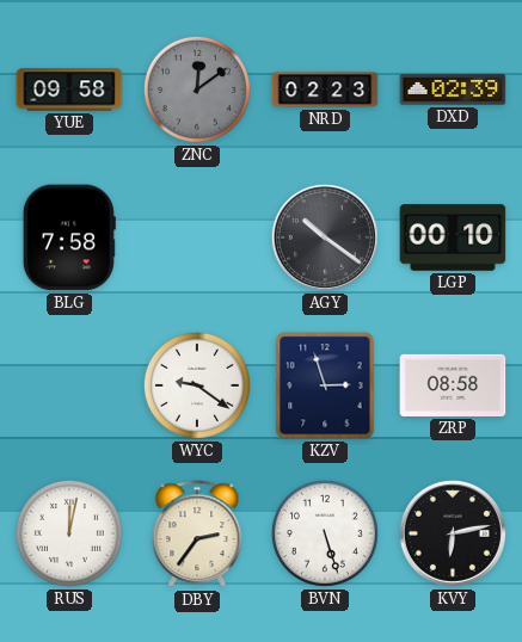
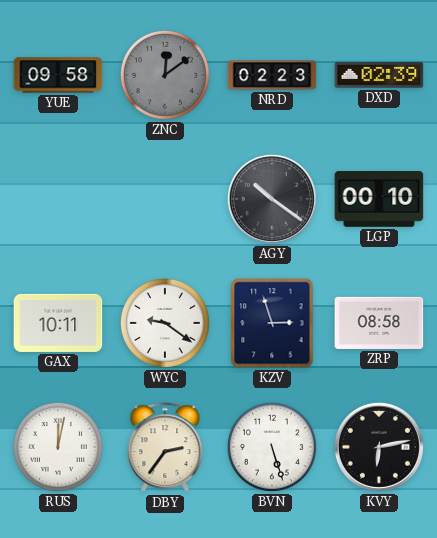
BLG: 7:58 -> none
GAX: none -> 10:11
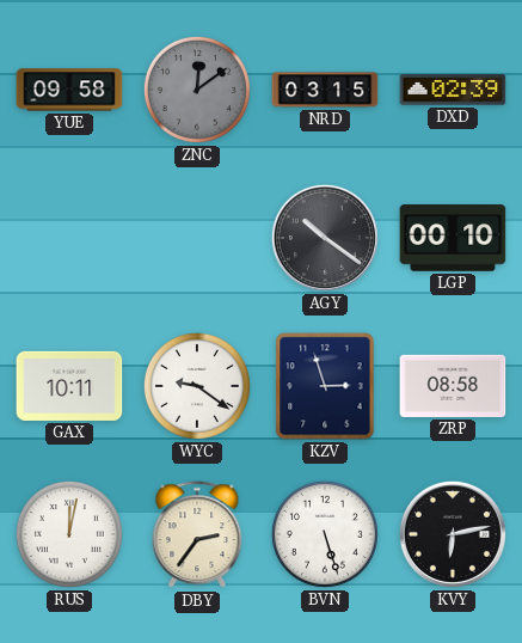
NRD: 02:23 -> 03:15
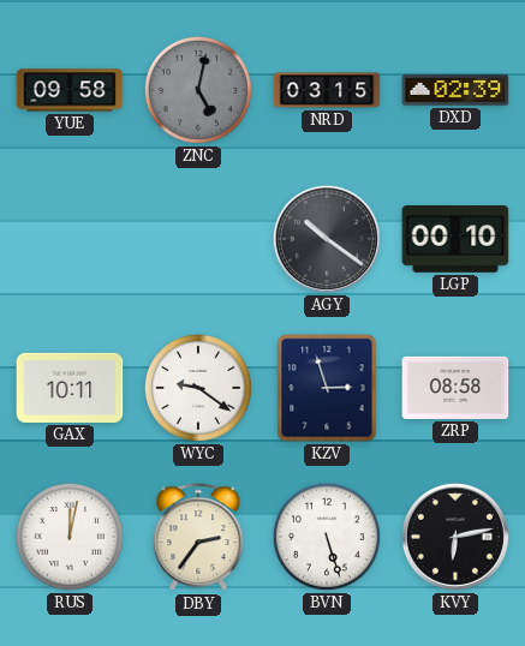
ZNC: 12:09 -> 5:02
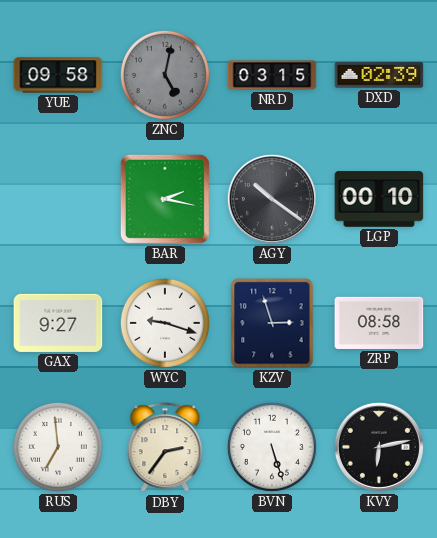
BAR: none -> 2:17
GAX: 10:11 -> 9:27
WYC: 9:21 -> 9:18
RUS: 12:02 -> 6:59
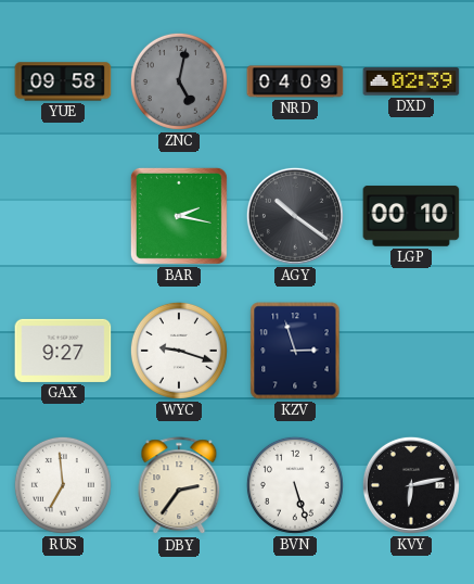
NRD: 03:15 -> 04:09
ZRP: 08:58 -> none
